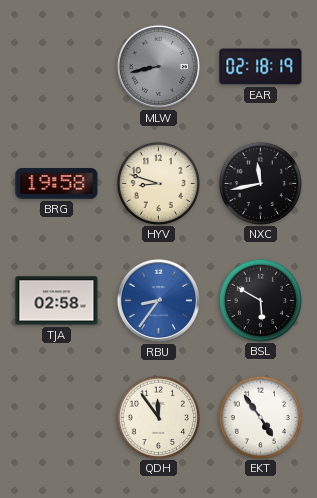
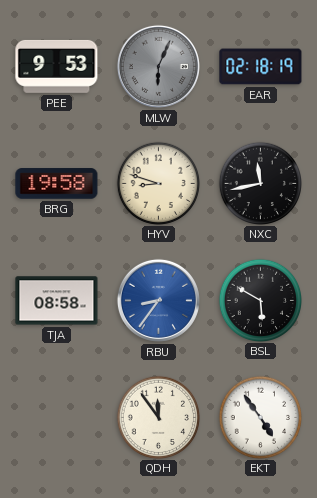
PEE: none -> 9:53
MLW: 8:43 -> 6:04
TJA: 02:58 -> 08:58
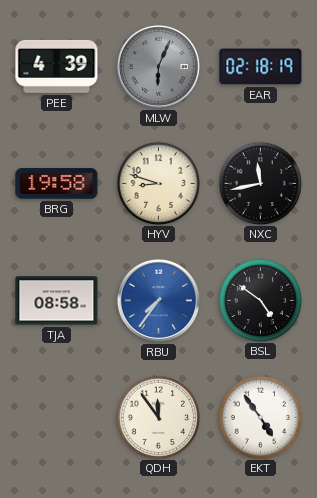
PEE: 9:53 -> 4:39
RBU: 8:36 -> 7:36
BSL: 5:50 -> 4:51
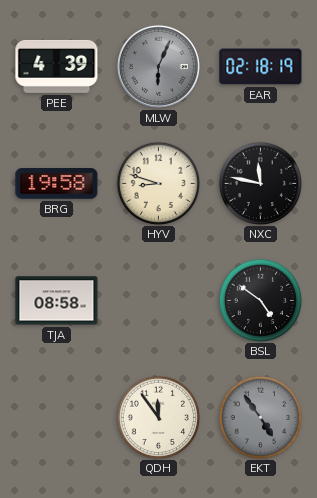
NXC: 11:43 -> 11:47
RBU: 7:36 -> none
EKT dial: white -> grey
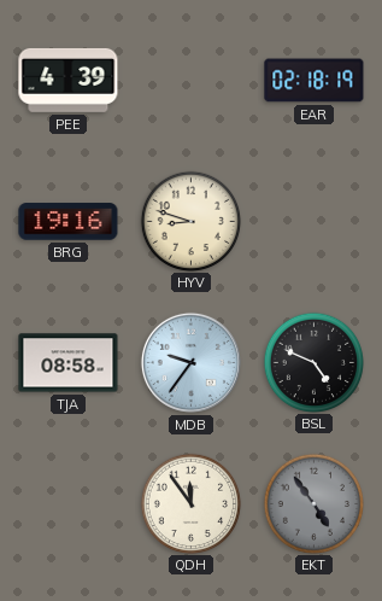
MLW: 6:04 -> none
BRG: 19:58 -> 19:16
NXC: 11:47 -> none
MDB: none -> 9:36
BSL: 4:51 -> 4:49
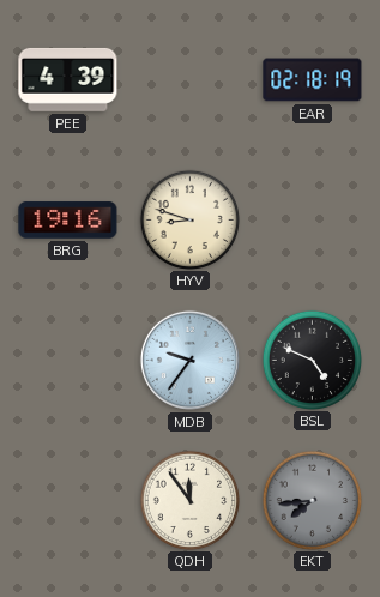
TJA: 08:58 -> none
EKT: 4:54 -> 7:44
